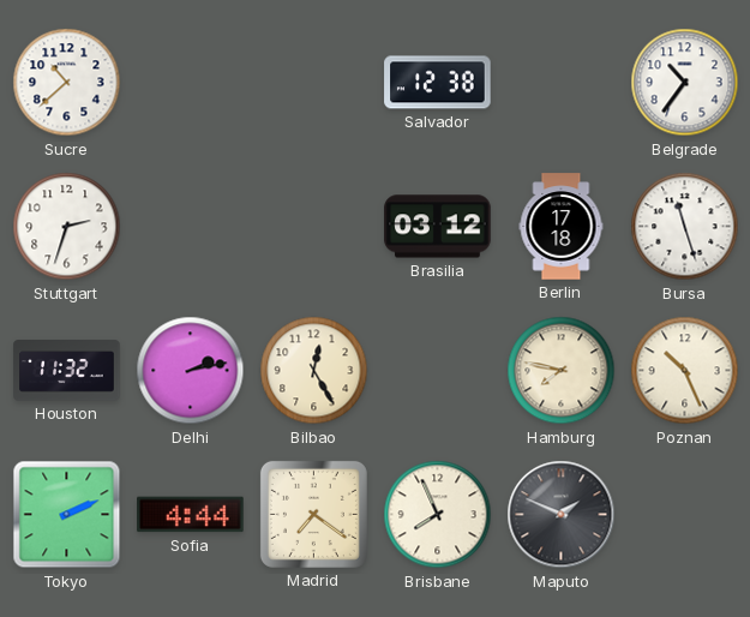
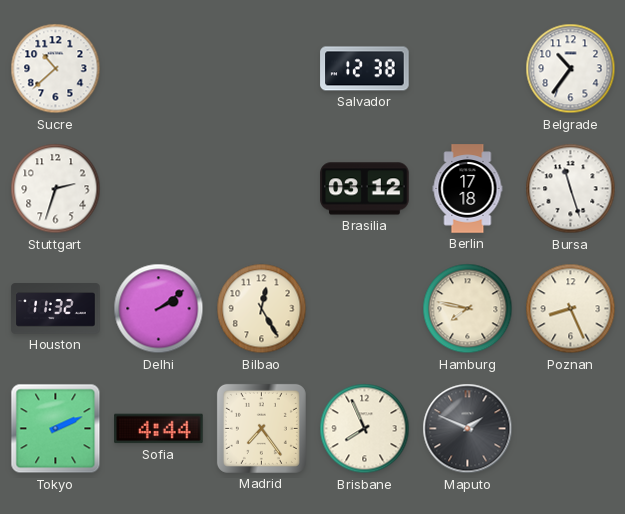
Delhi: 2:13 -> 2:09
Poznan: 10:26 -> 8:26
Madrid: 7:21 -> 7:24
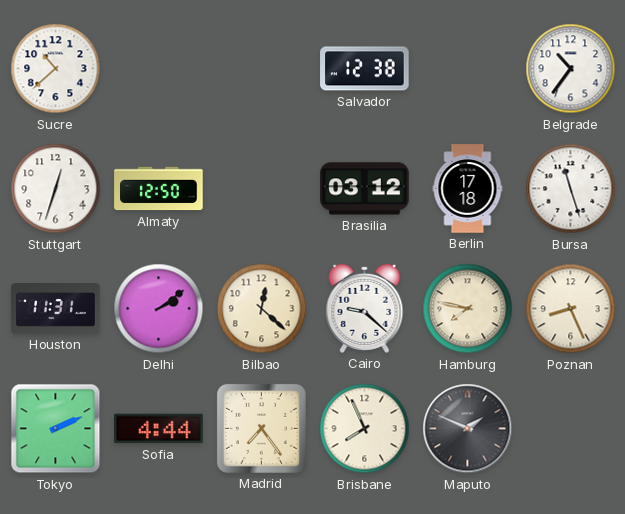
Stuttgart: 2:33 -> 12:33
Almaty: none -> 12:50
Houston: 11:32 -> 11:31
Bilbao: 12:25 -> 12:22
Cairo: none -> 9:22
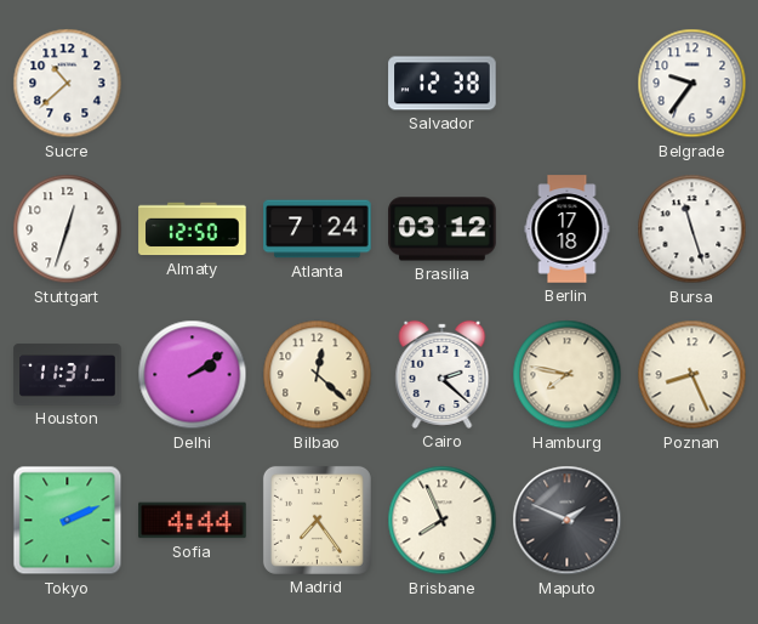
Belgrade: 10:36 -> 9:36
Atlanta: none -> 7:24
Cairo: 9:22 -> 2:22
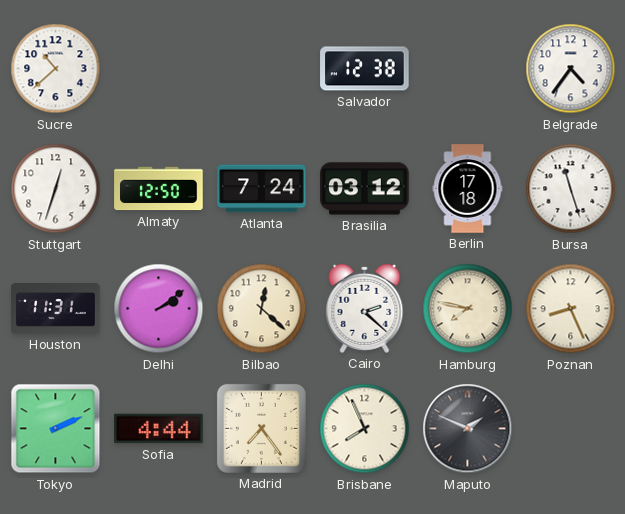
Belgrade: 9:36 -> 4:36
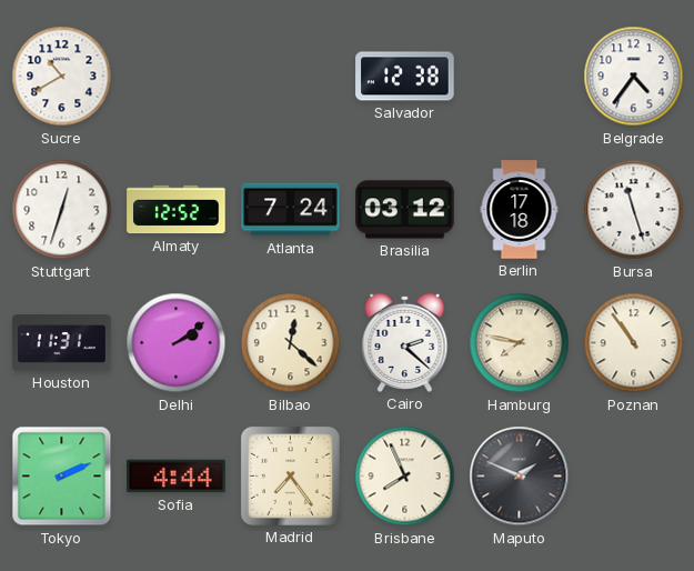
Sucre: 10:38 -> 10:40
Almaty: 12:50 -> 12:52
Poznan: 8:26 -> 10:54
